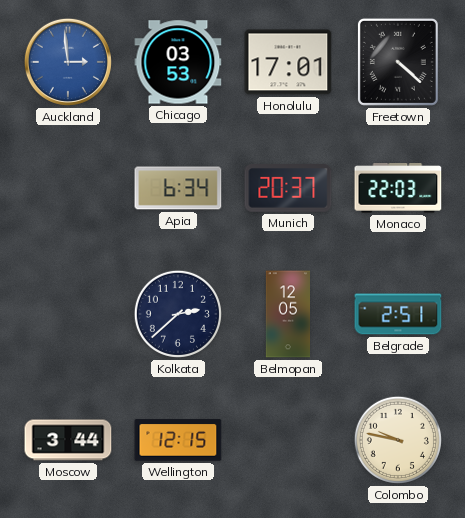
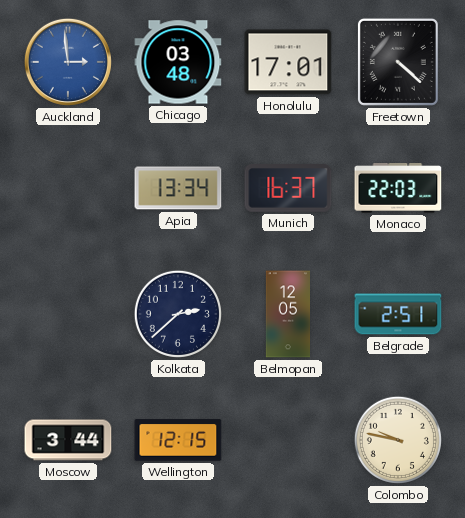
Chicago: 03:53 -> 03:48
Apia: 6:34 -> 13:34
Munich: 20:37 -> 16:37
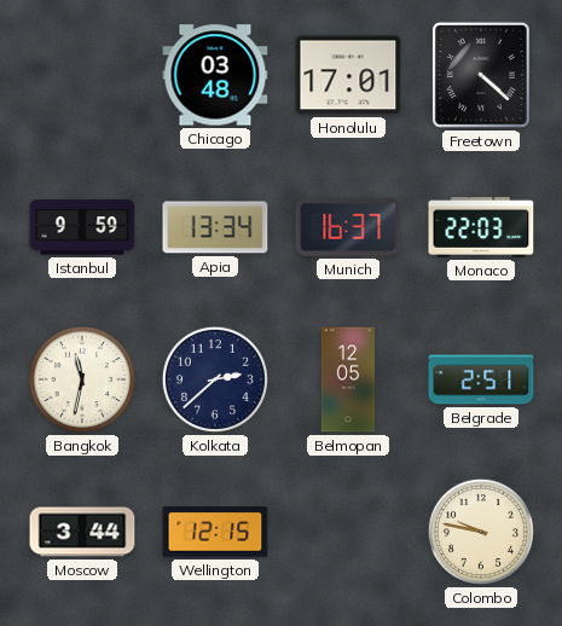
Auckland: 2:59 -> none
Istanbul: none -> 9:59
Bangkok: none -> 11:32
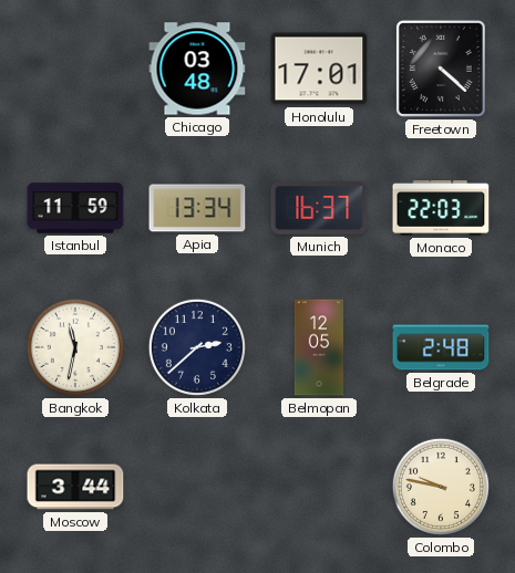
Istanbul: 9:59 -> 11:59
Belgrade: 2:51 -> 2:48
Wellington: 12:15 -> none
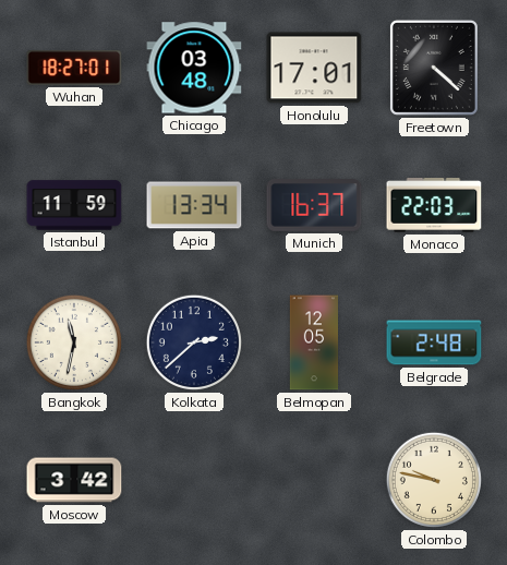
Wuhan: none -> 18:27
Moscow: 3:44 -> 3:42
